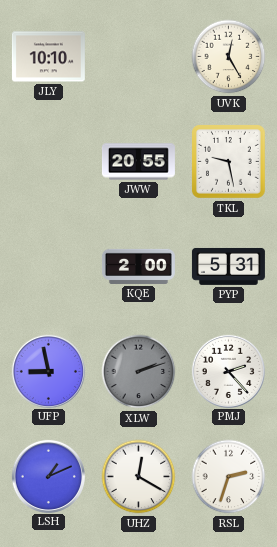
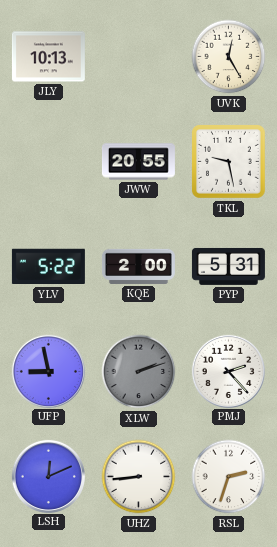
JLY: 10:10 -> 10:13
YLV: none -> 5:22
LSH: 1:11 -> 12:11
UHZ: 12:20 -> 8:44
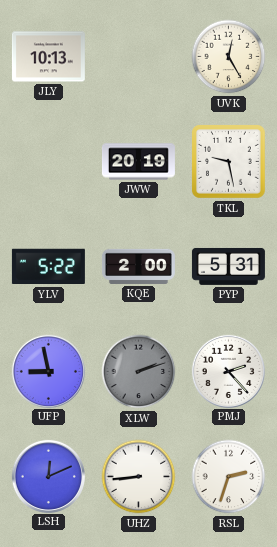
JWW: 20:55 -> 20:19
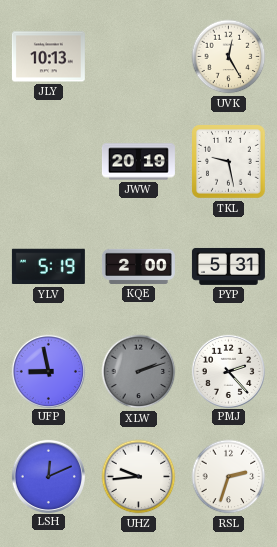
YLV: 5:22 -> 5:19
UHZ: 8:44 -> 9:44
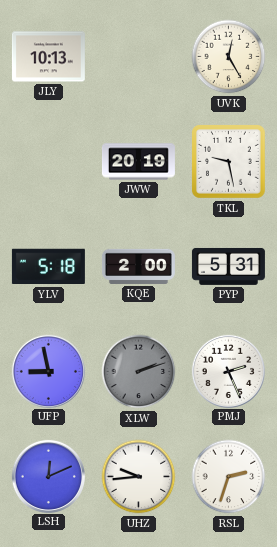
YLV: 5:19 -> 5:18
PMJ: 2:23 -> 2:26
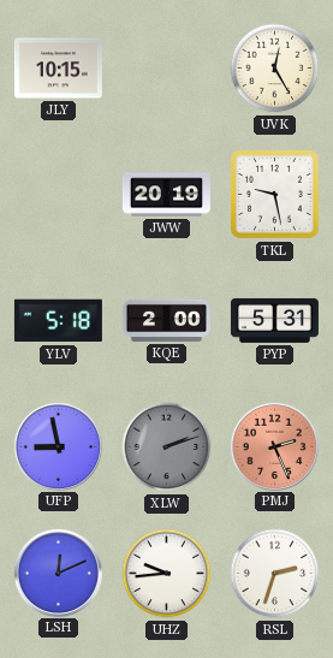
JLY: 10:13 -> 10:15
PMJ dial: white -> salmon
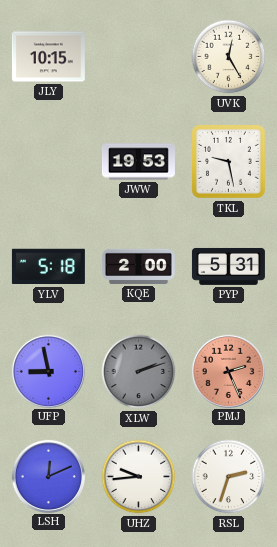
JWW: 20:19 -> 19:53
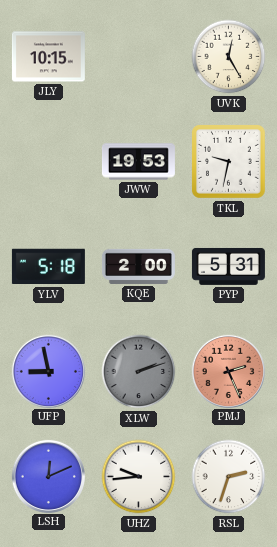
TKL: 9:28 -> 9:32
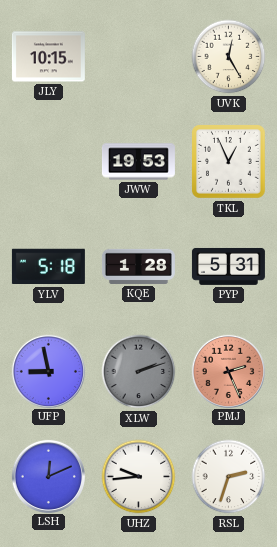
TKL: 9:32 -> 12:56
KQE: 2:00 -> 1:28
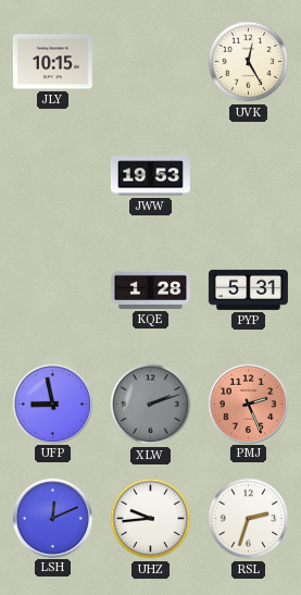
TKL: 12:56 -> none
YLV: 5:18 -> none
